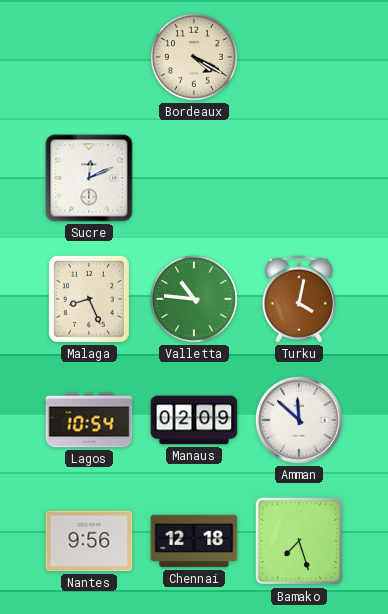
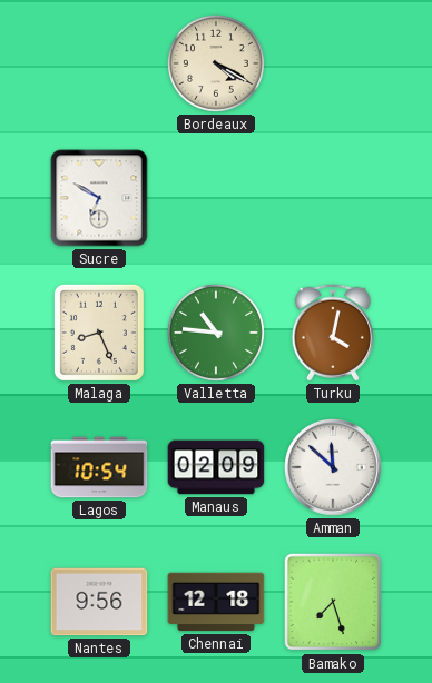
Sucre: 12:11 -> 6:50
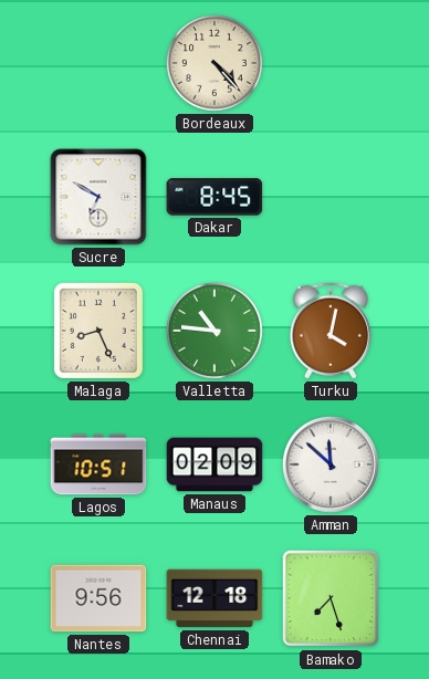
Bordeaux: 4:20 -> 4:23
Dakar: none -> 8:45
Lagos: 10:54 -> 10:51
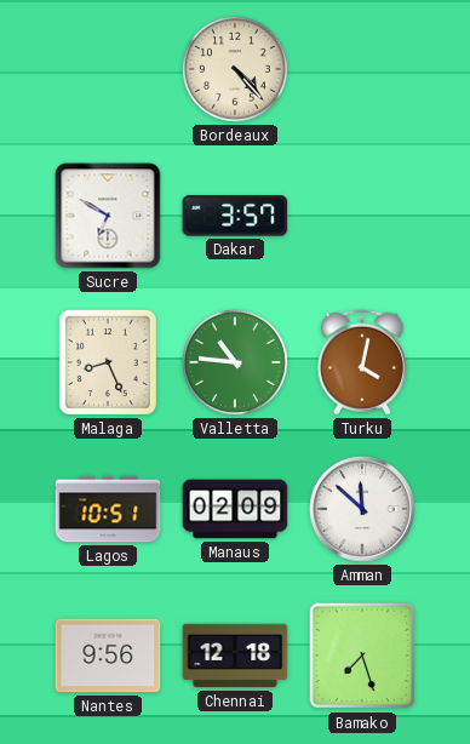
Dakar: 8:45 -> 3:57
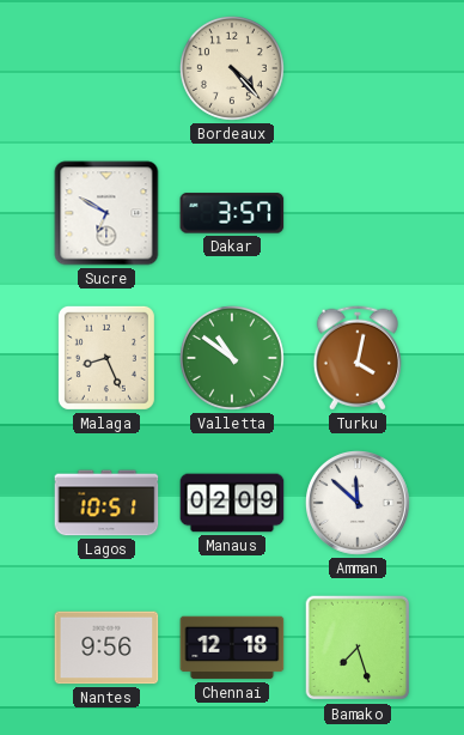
Valletta: 10:46 -> 10:51
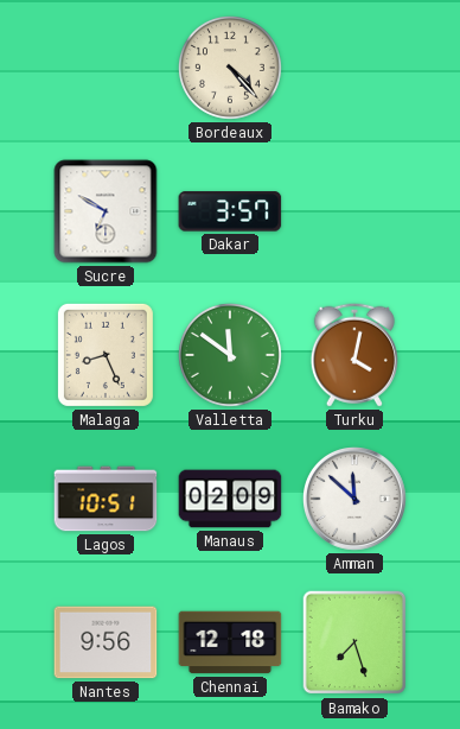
Valletta: 10:51 -> 11:51
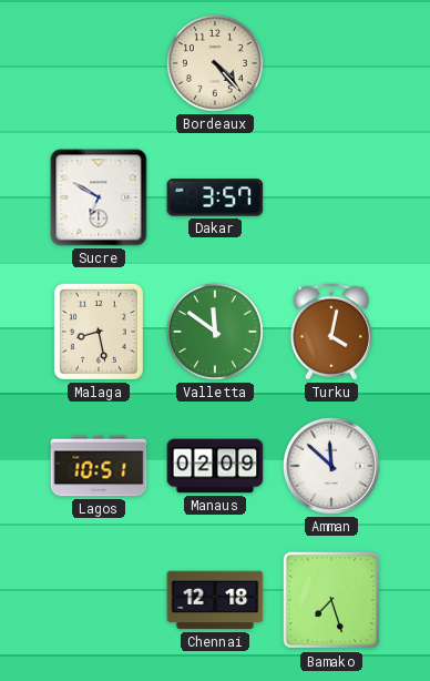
Malaga: 8:26 -> 8:28
Nantes: 9:56 -> none
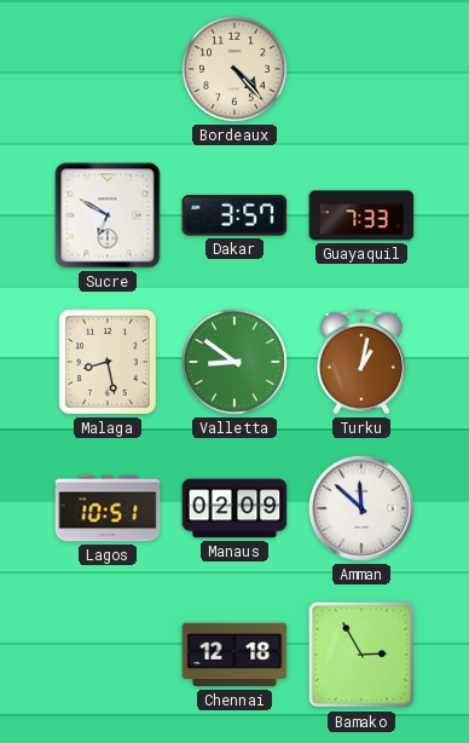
Guayaquil: none -> 7:33
Valletta: 11:51 -> 8:51
Turku: 4:02 -> 1:02
Bamako: 7:27 -> 2:55
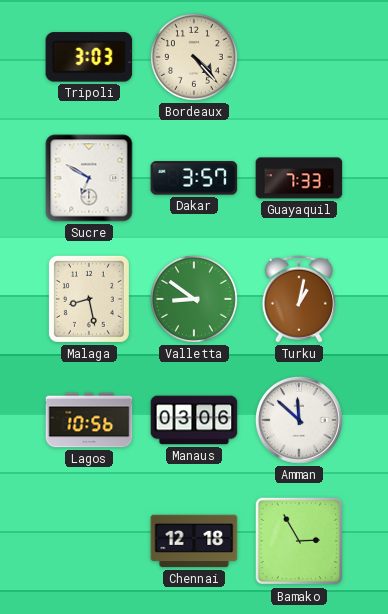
Tripoli: none -> 3:03
Lagos: 10:51 -> 10:56
Manaus: 02:09 -> 03:06
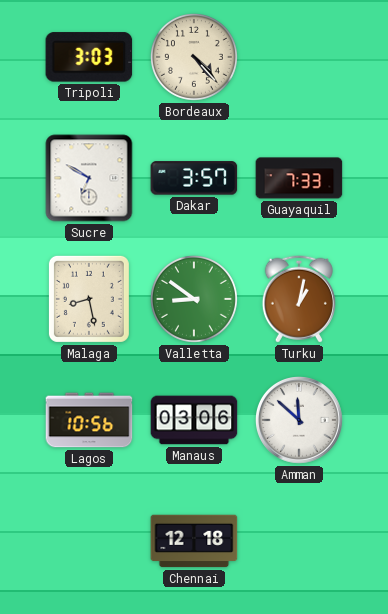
Bamako: 2:55 -> none
